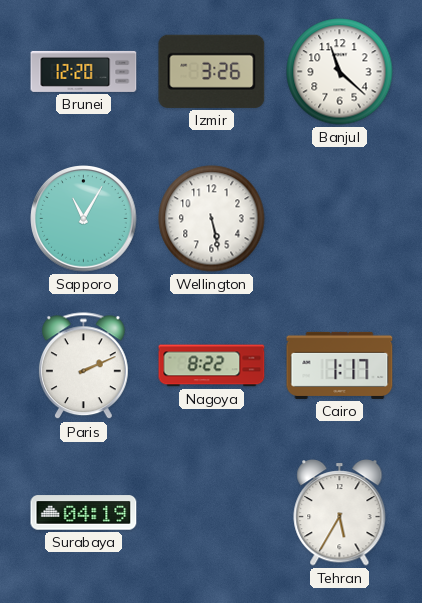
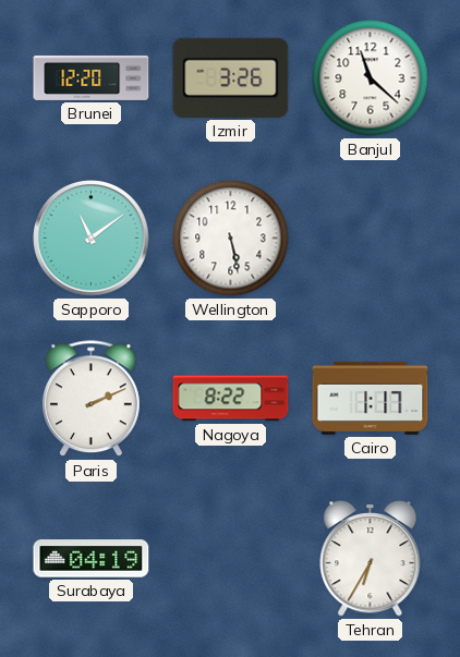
Sapporo: 11:05 -> 11:09
Tehran: 5:35 -> 6:35
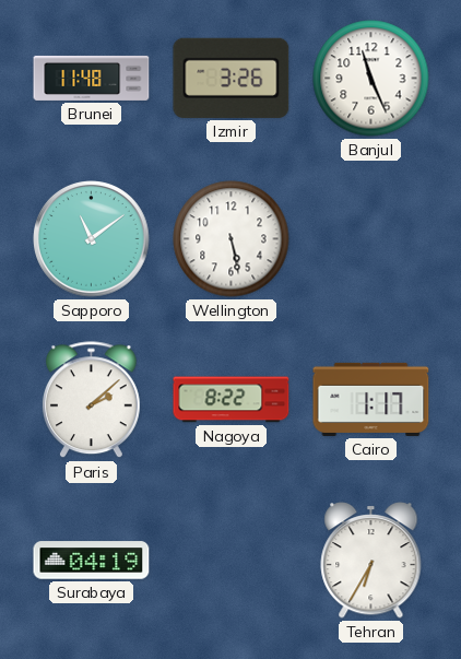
Brunei: 12:20 -> 11:48
Banjul: 11:22 -> 11:26
Paris: 2:11 -> 2:08
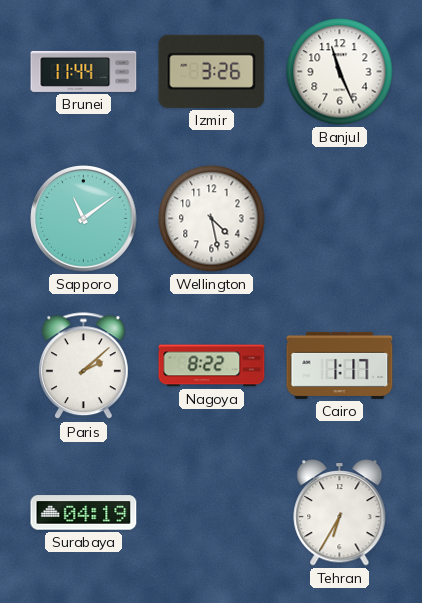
Brunei: 11:48 -> 11:44
Wellington: 5:28 -> 4:28
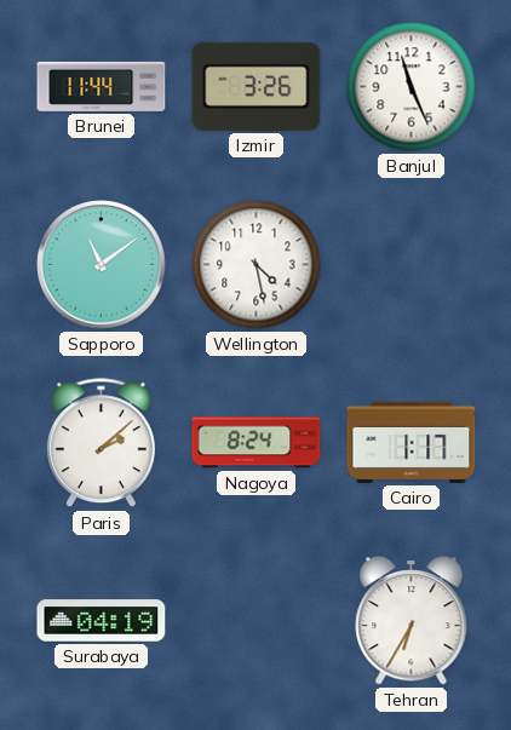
Nagoya: 8:22 -> 8:24
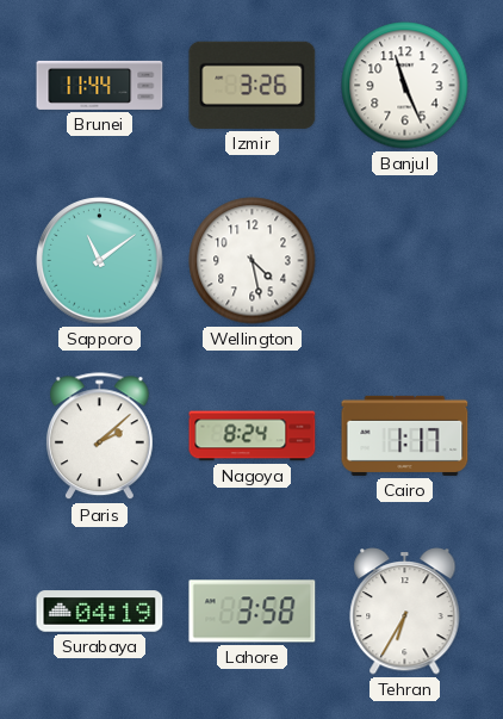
Lahore: none -> 3:58
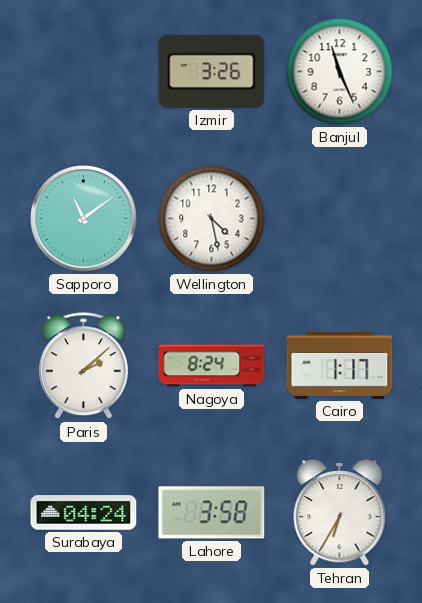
Brunei: 11:44 -> none
Surabaya: 04:19 -> 04:24
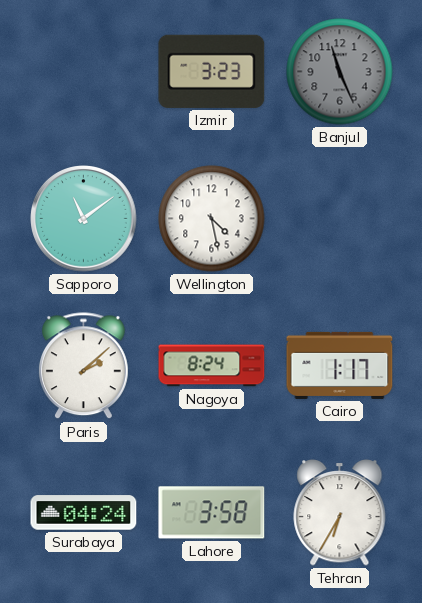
Izmir: 3:26 -> 3:23
Banjul dial: white -> grey
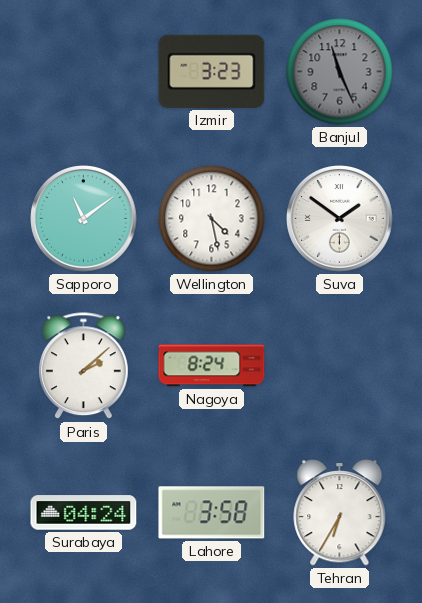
Suva: none -> 1:51
Cairo: 1:17 -> none
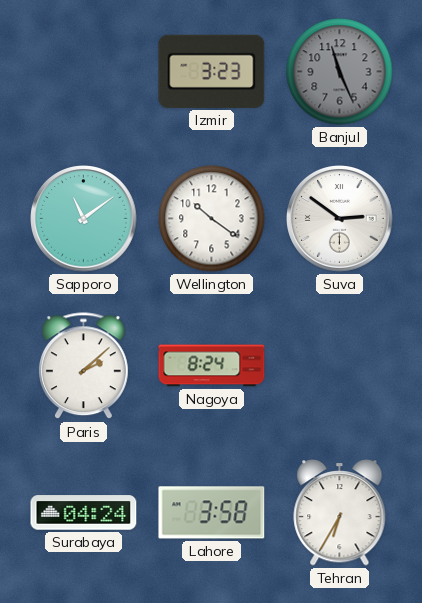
Wellington: 4:28 -> 10:21
Suva: 1:51 -> 2:51
